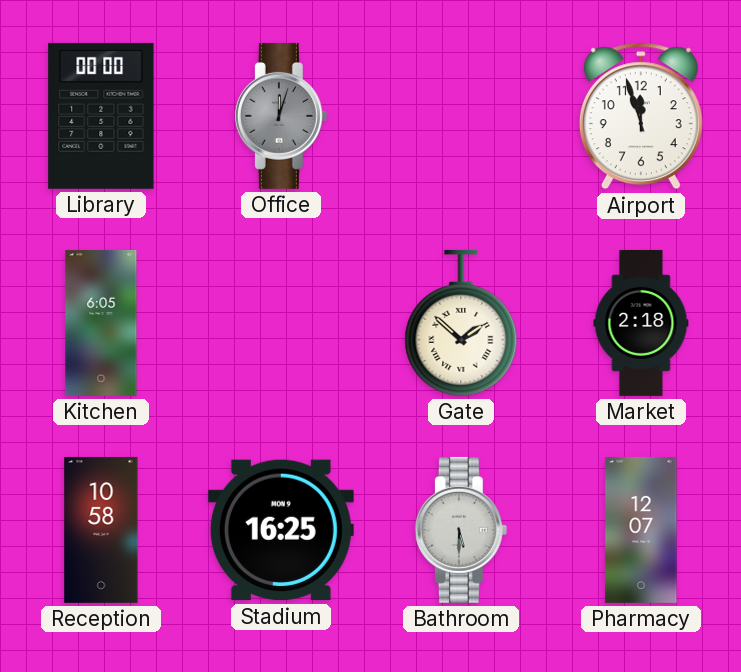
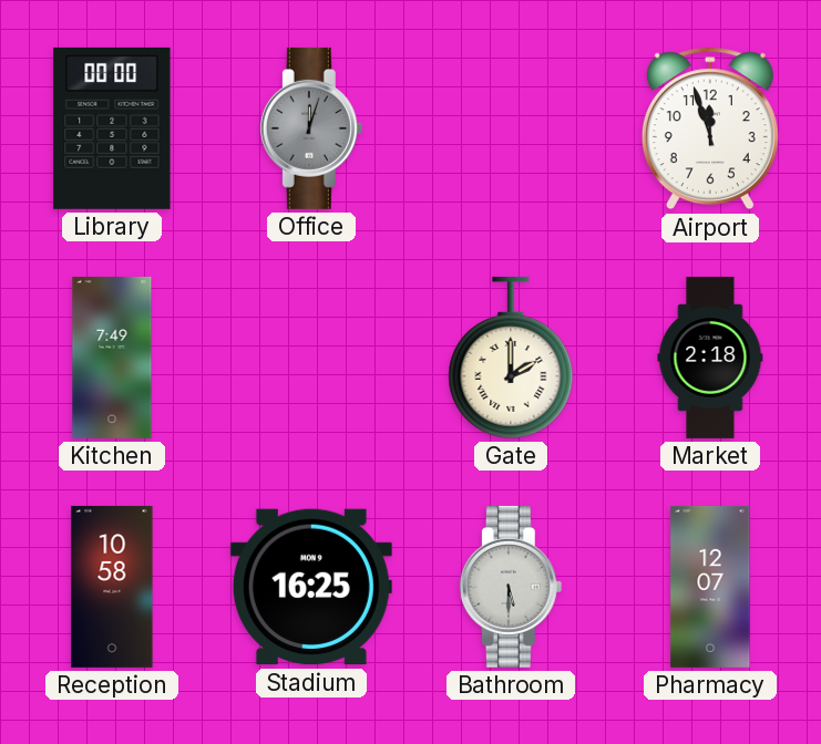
Kitchen: 6:05 -> 7:49
Gate: 1:52 -> 2:00
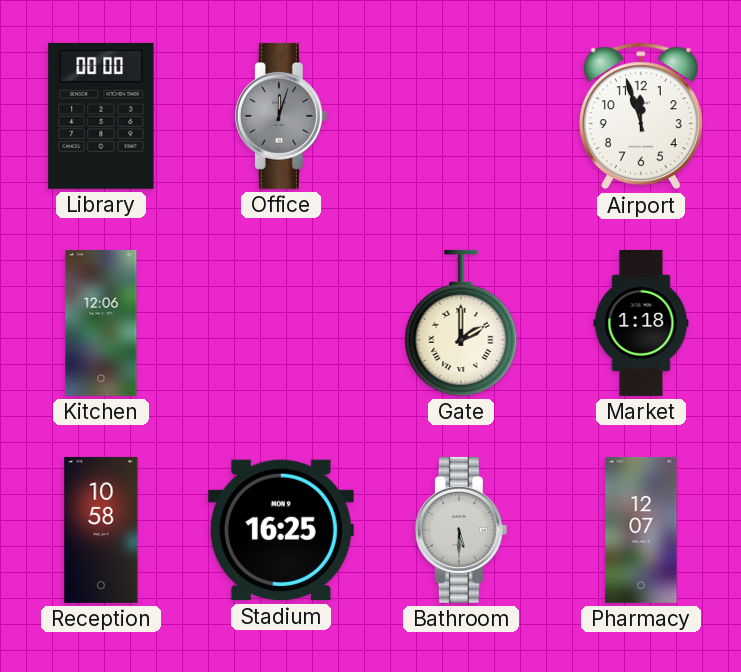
Kitchen: 7:49 -> 12:06
Market: 2:18 -> 1:18
